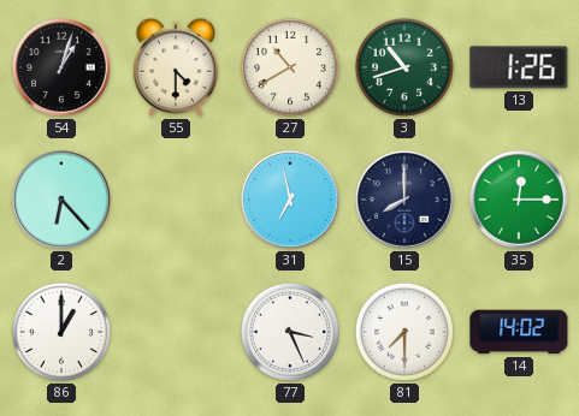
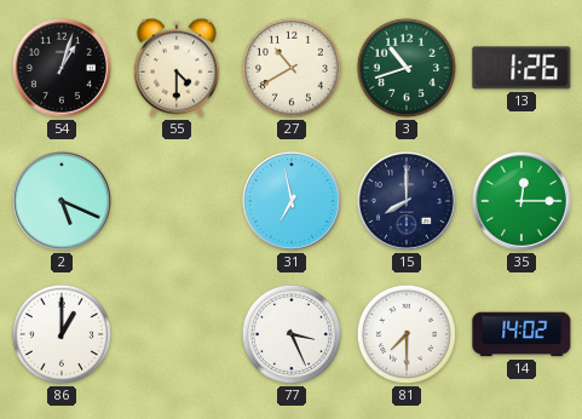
2: 6:23 -> 5:19
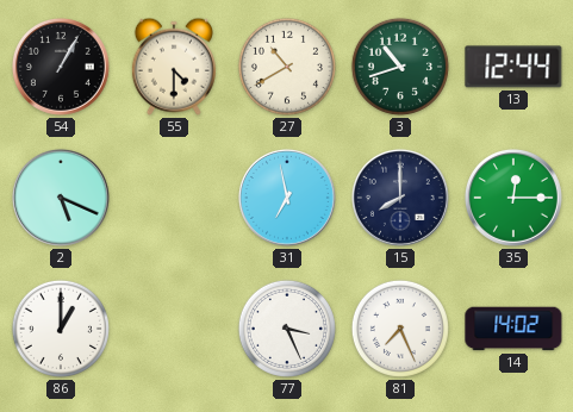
54: 1:03 -> 1:05
13: 1:26 -> 12:44
81: 7:30 -> 7:26
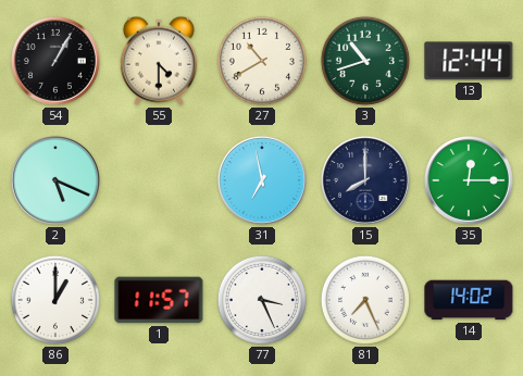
1: none -> 11:57
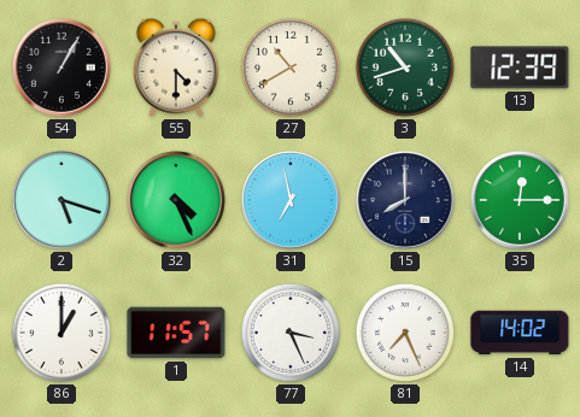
13: 12:44 -> 12:39
2: 5:19 -> 5:18
32: none -> 4:26
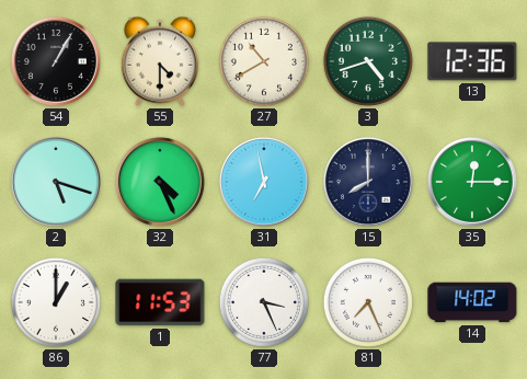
3: 10:42 -> 4:42
13: 12:39 -> 12:36
1: 11:57 -> 11:53
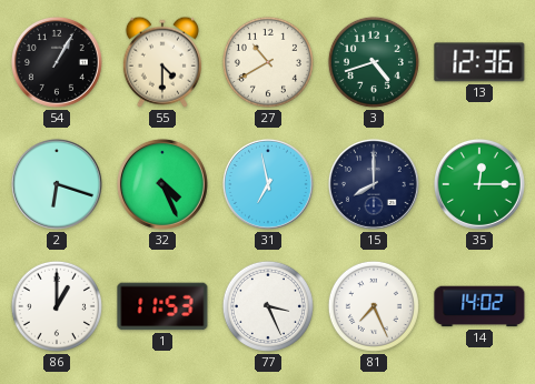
2: 5:18 -> 6:18
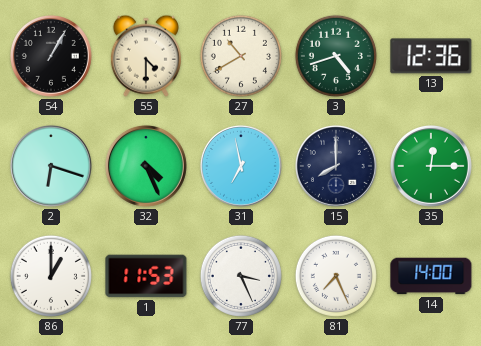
14: 14:02 -> 14:00
